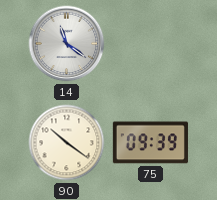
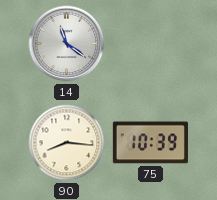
90: 10:21 -> 8:16
75: 09:39 -> 10:39
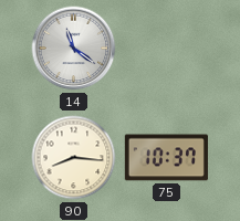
75: 10:39 -> 10:37
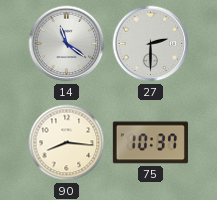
27: none -> 2:30
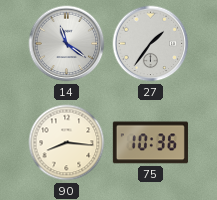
27: 2:30 -> 1:36
75: 10:37 -> 10:36
